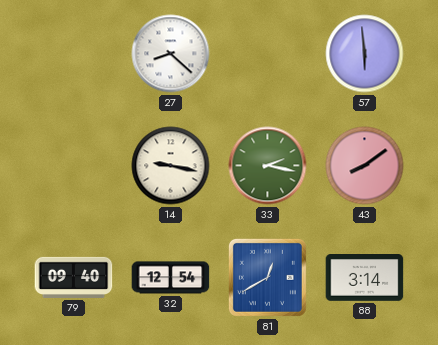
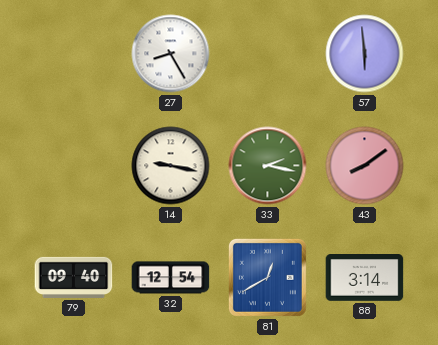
27: 8:22 -> 8:25
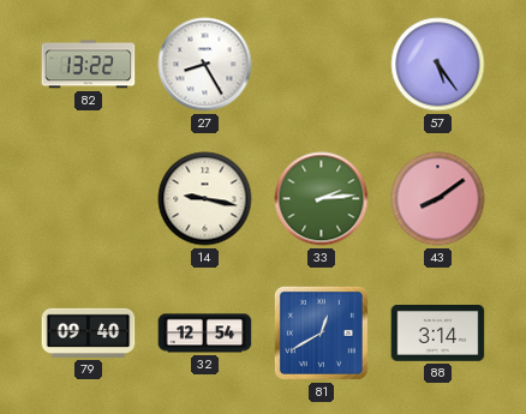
82: none -> 13:22
57: 5:59 -> 5:24
33: 2:17 -> 2:14
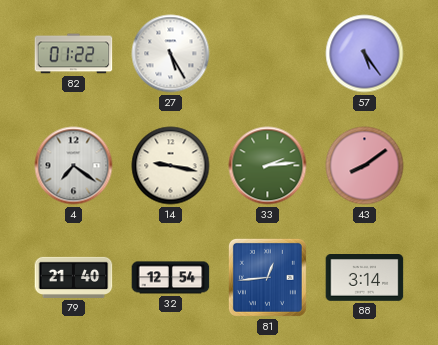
82: 13:22 -> 01:22
27: 8:25 -> 5:25
4: none -> 7:21
79: 09:40 -> 21:40
81: 12:40 -> 12:44
